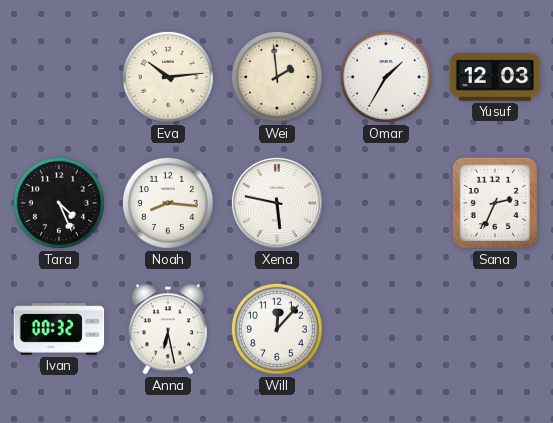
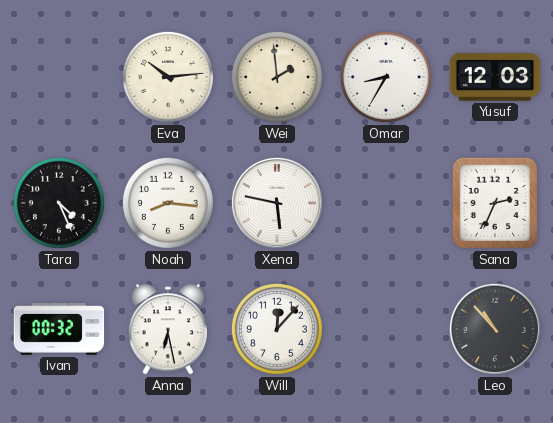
Omar: 1:35 -> 8:35
Leo: none -> 10:53
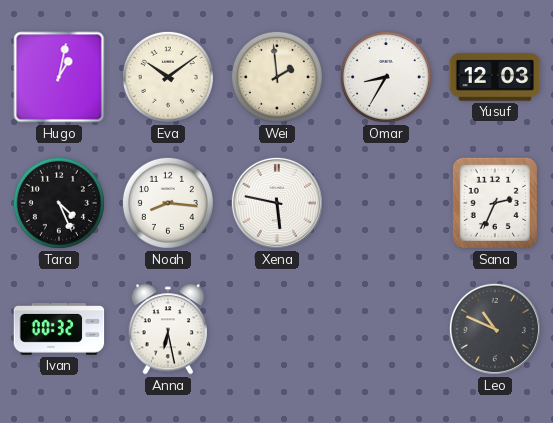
Hugo: none -> 1:02
Eva: 10:14 -> 10:09
Will: 12:07 -> none
Leo: 10:53 -> 10:49
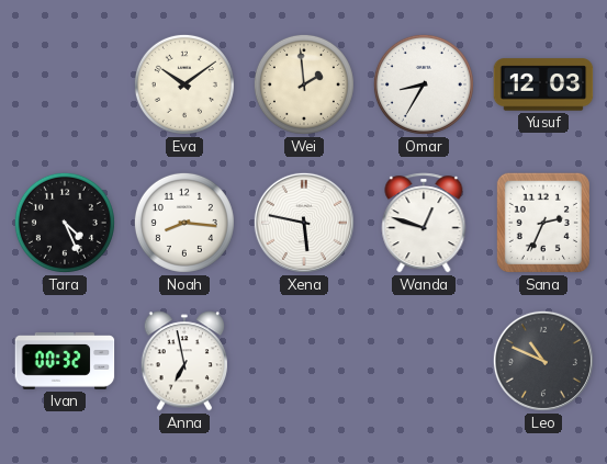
Hugo: 1:02 -> none
Wanda: none -> 12:48
Anna: 6:28 -> 6:58
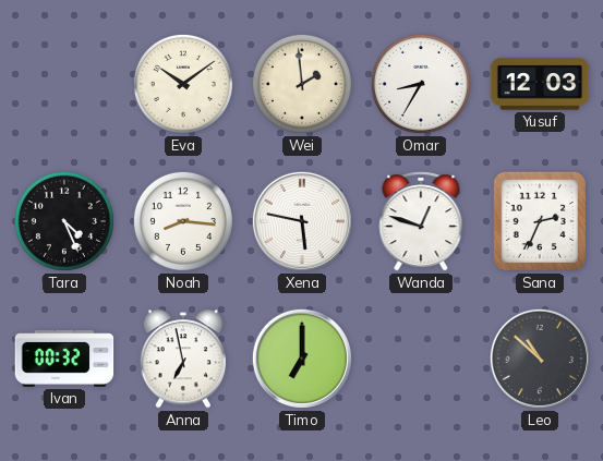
Timo: none -> 7:00
Leo: 10:49 -> 10:52
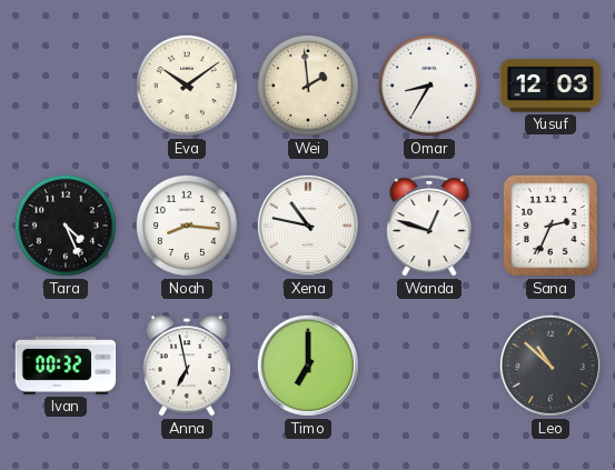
Xena: 5:47 -> 10:47
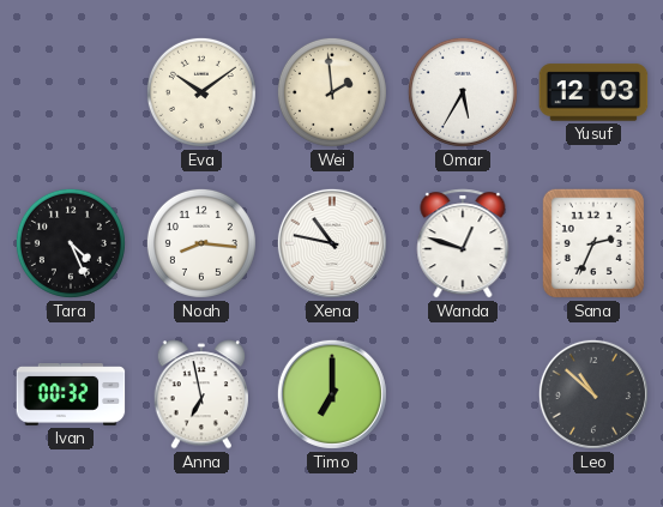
Omar: 8:35 -> 5:35
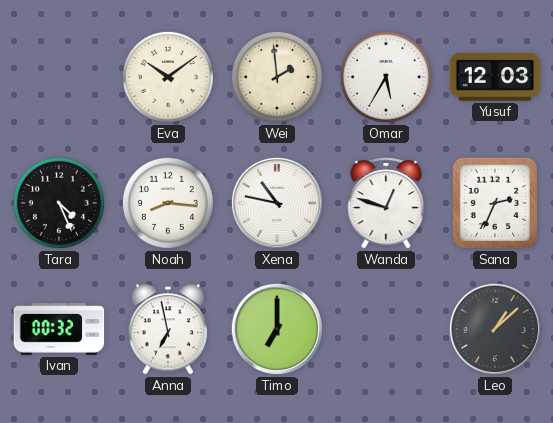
Leo: 10:52 -> 1:08
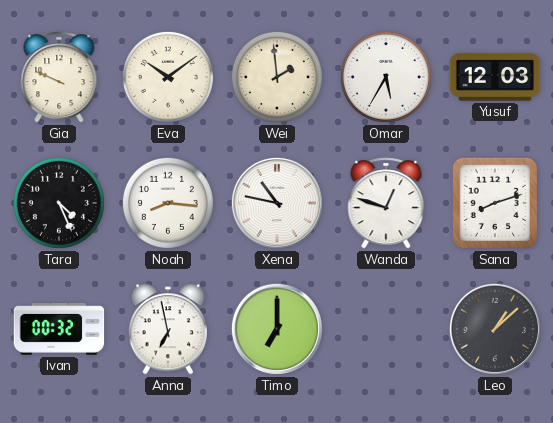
Gia: none -> 9:49
Sana: 2:34 -> 8:12
